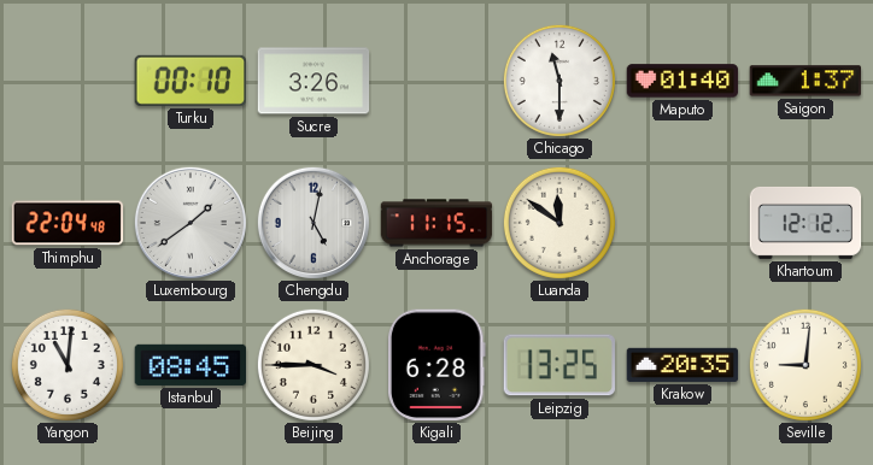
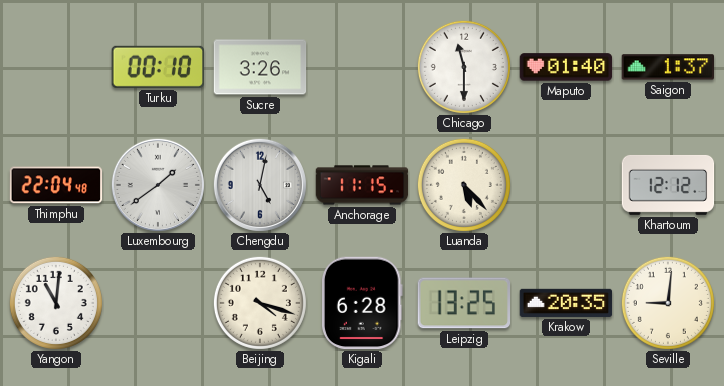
Luanda: 11:51 -> 5:23
Istanbul: 08:45 -> none
Beijing: 3:45 -> 4:18
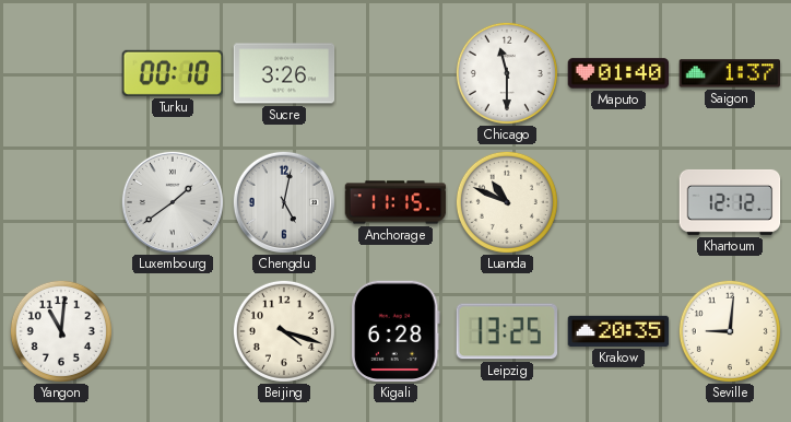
Thimphu: 22:04 -> none
Luanda: 5:23 -> 10:49
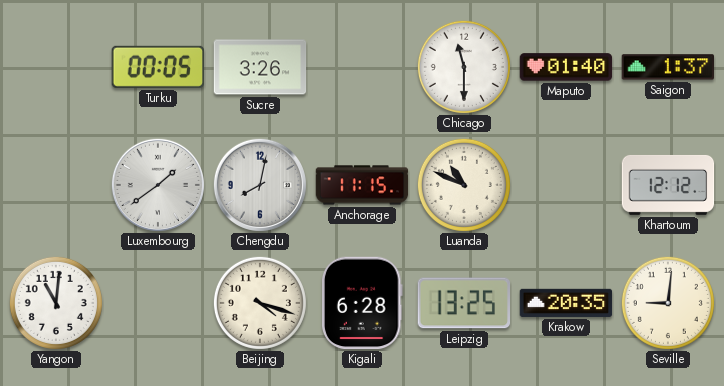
Turku: 00:10 -> 00:05
Chengdu: 5:02 -> 8:02
